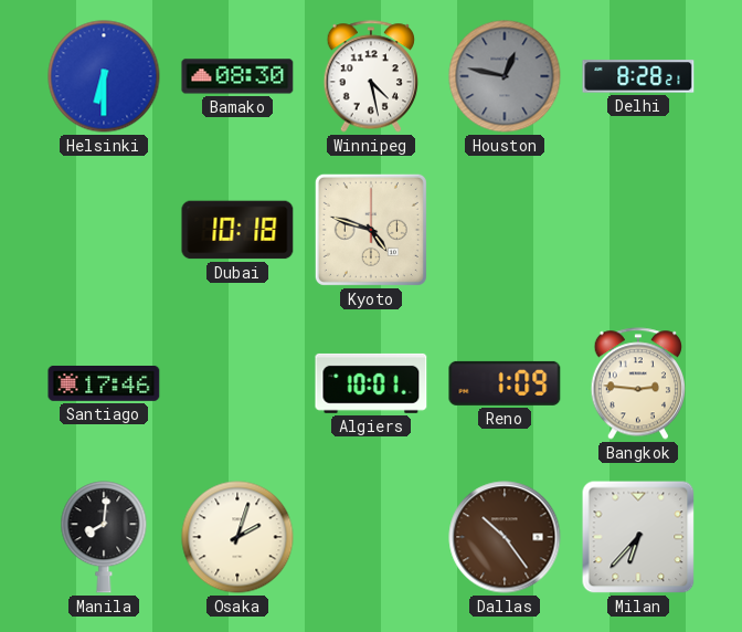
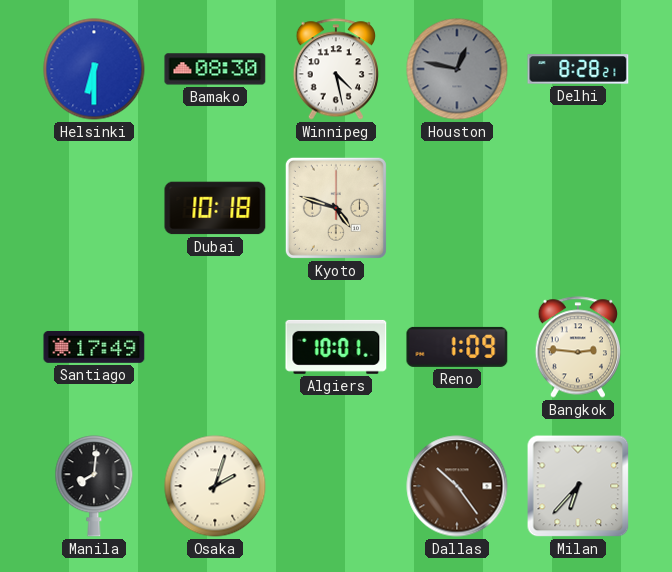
Santiago: 17:46 -> 17:49
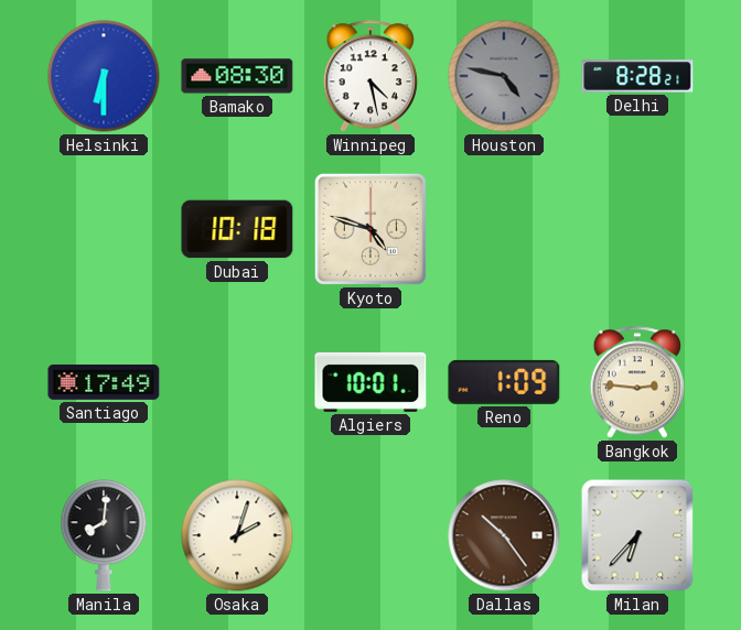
Houston: 12:47 -> 4:47
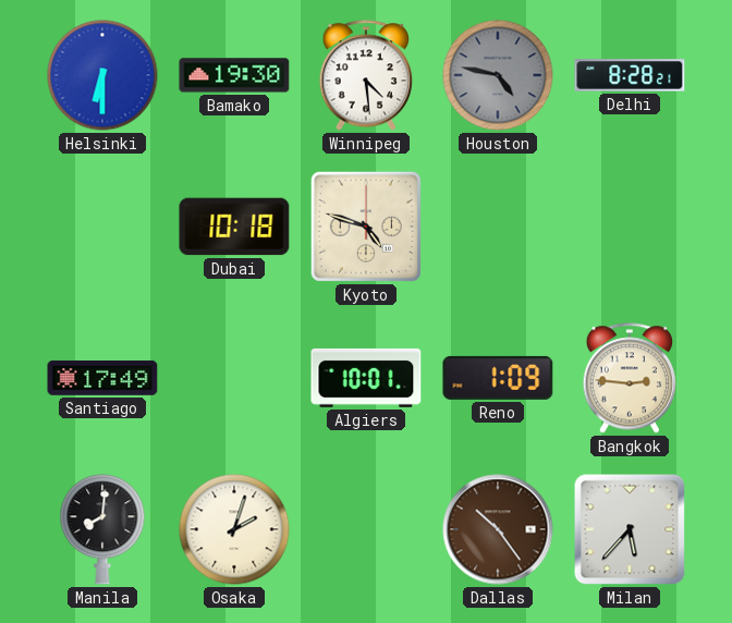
Bamako: 08:30 -> 19:30
Winnipeg: 4:28 -> 4:29
Milan: 6:37 -> 5:37
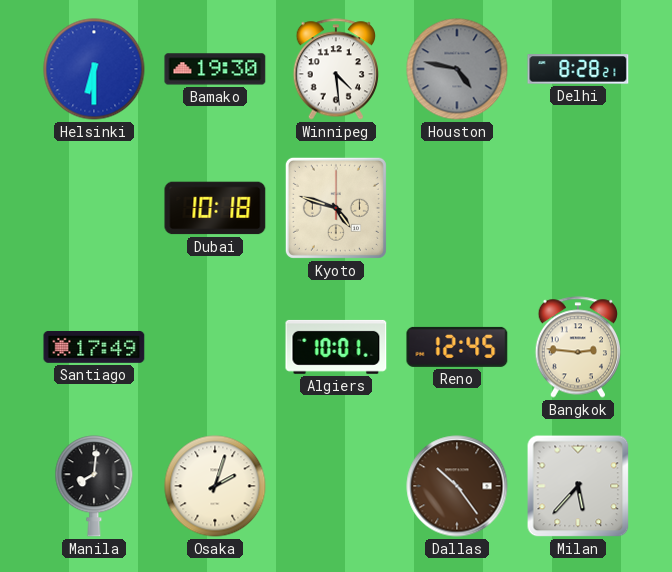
Reno: 1:09 -> 12:45
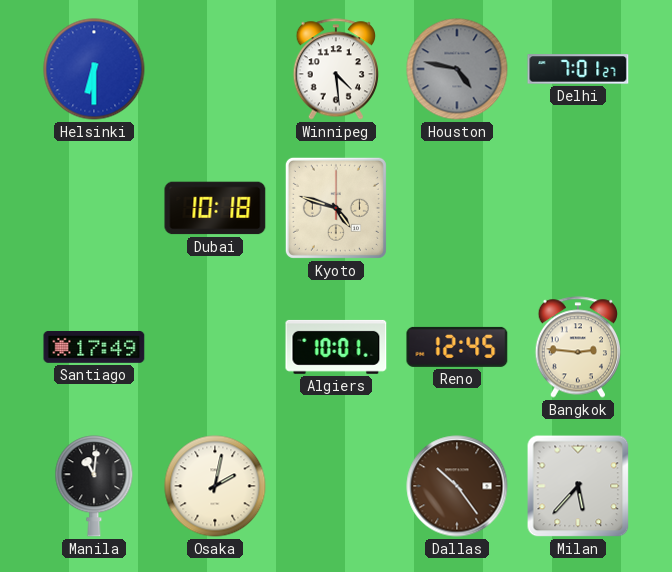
Bamako: 19:30 -> none
Delhi: 8:28 -> 7:01
Manila: 8:01 -> 11:01
Osaka: 2:03 -> 2:02
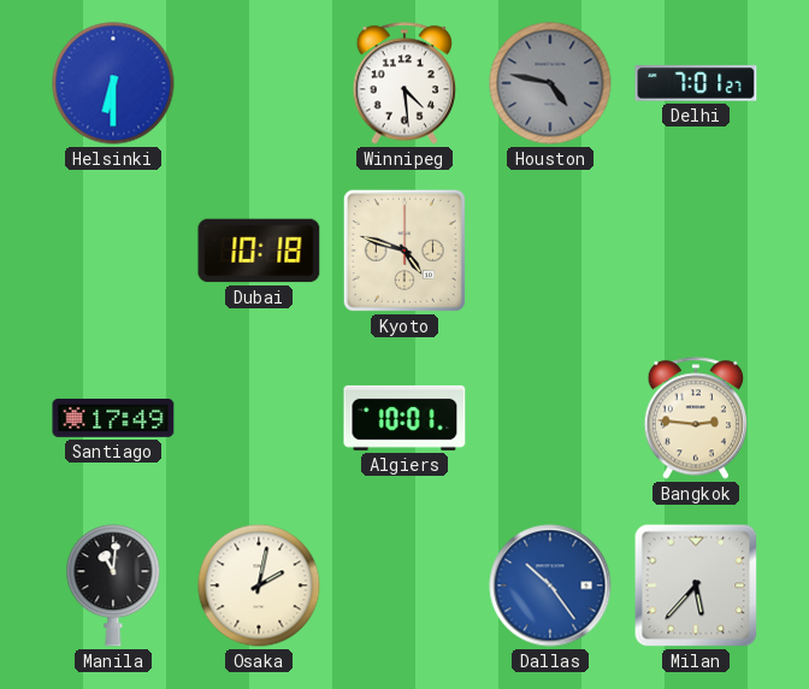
Reno: 12:45 -> none
Dallas dial: brown -> blue
